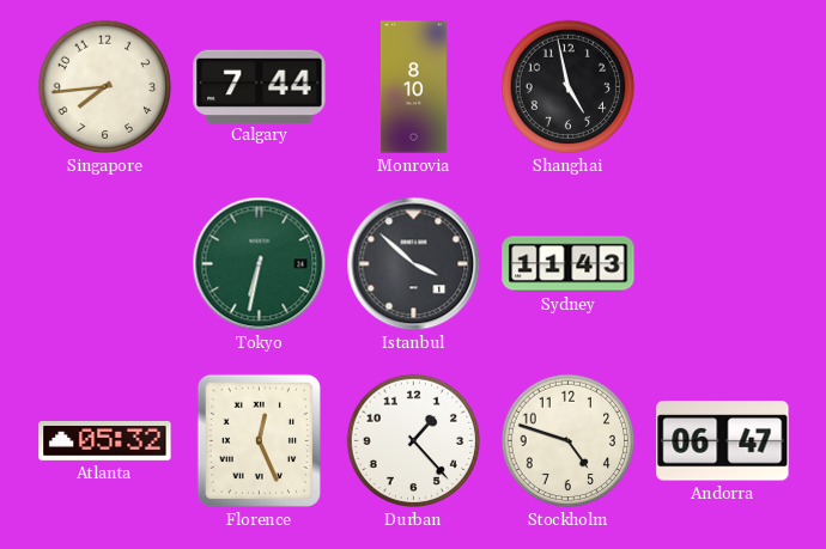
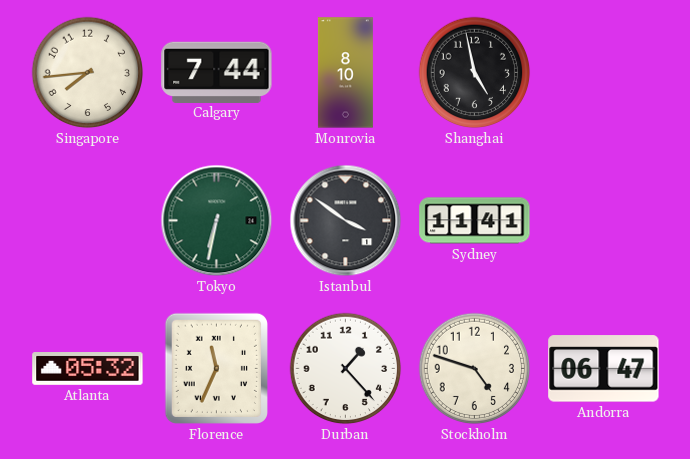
Istanbul: 3:52 -> 3:51
Sydney: 11:43 -> 11:41
Florence: 12:26 -> 11:34
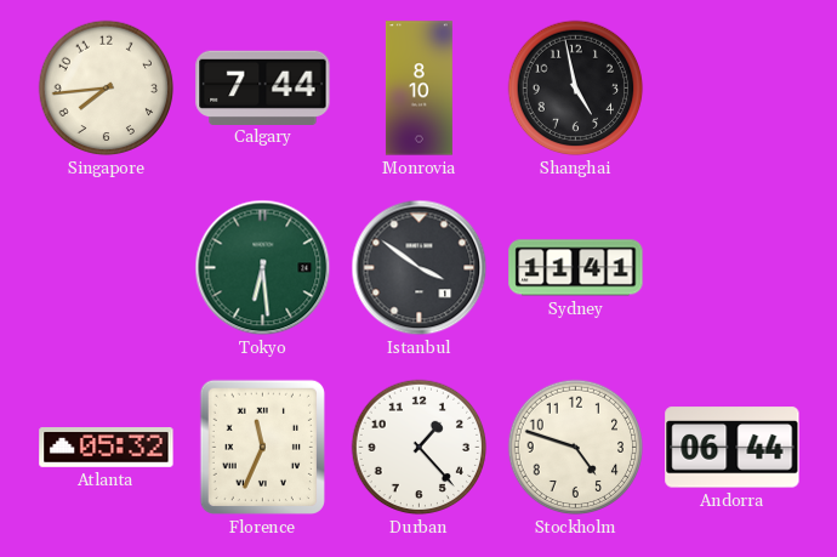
Tokyo: 6:32 -> 6:29
Andorra: 06:47 -> 06:44
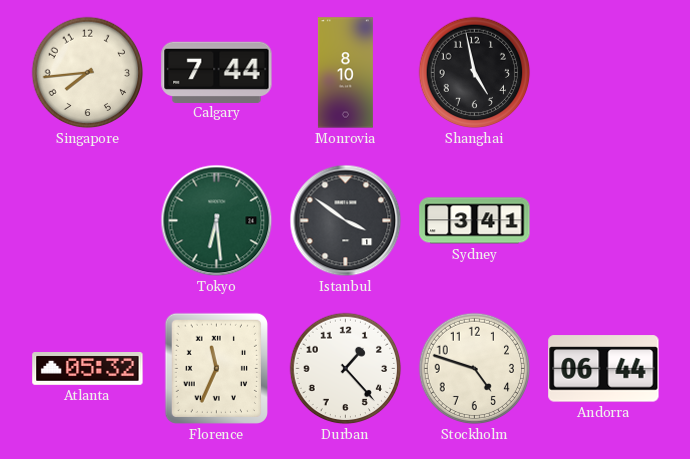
Sydney: 11:41 -> 3:41
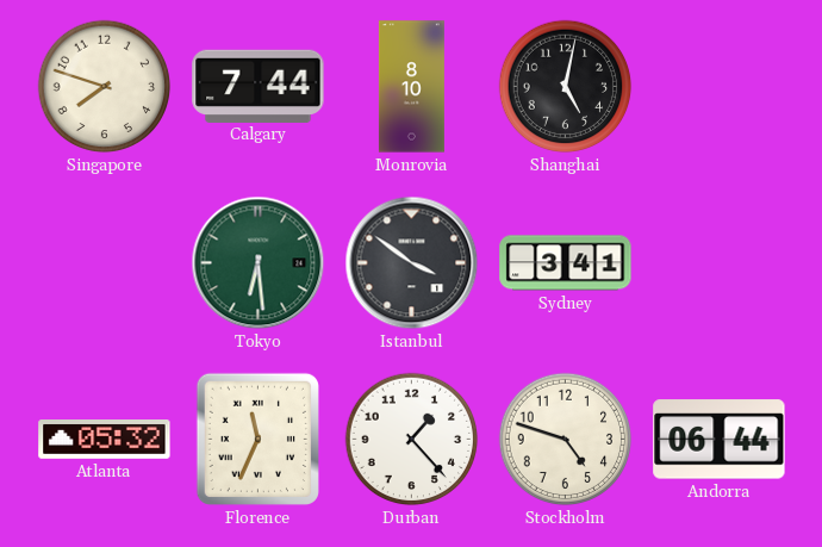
Singapore: 7:44 -> 7:48
Shanghai: 4:58 -> 5:02
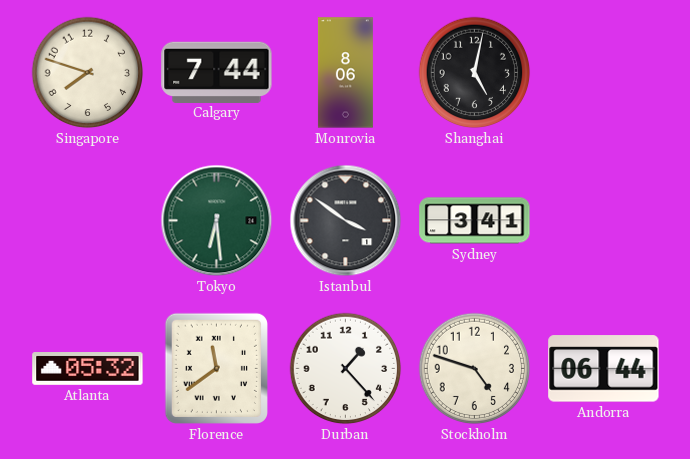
Monrovia: 8:10 -> 8:06
Florence: 11:34 -> 11:39
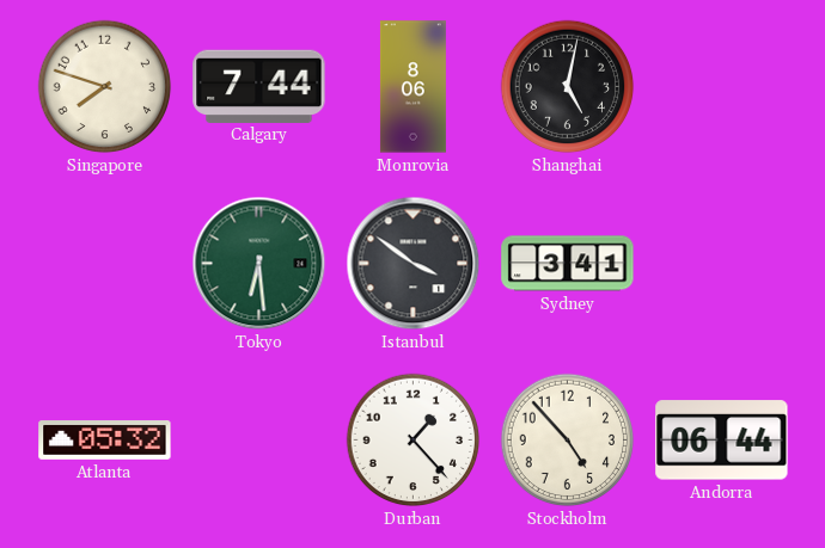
Florence: 11:39 -> none
Stockholm: 4:48 -> 4:53
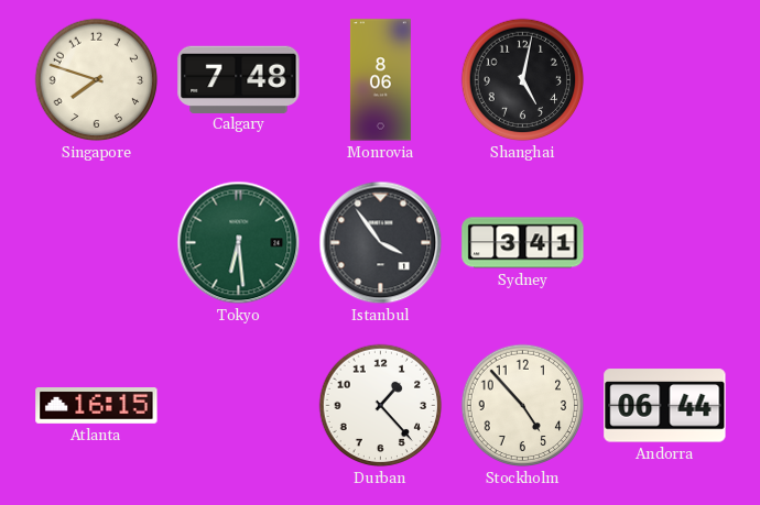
Calgary: 7:44 -> 7:48
Istanbul: 3:51 -> 3:54
Atlanta: 05:32 -> 16:15
